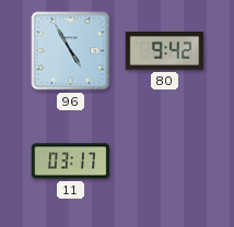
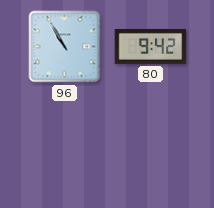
96: 4:55 -> 10:55
11: 03:17 -> none
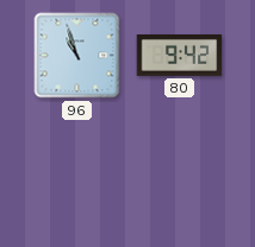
96: 10:55 -> 10:57
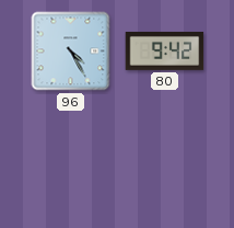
96: 10:57 -> 4:25
